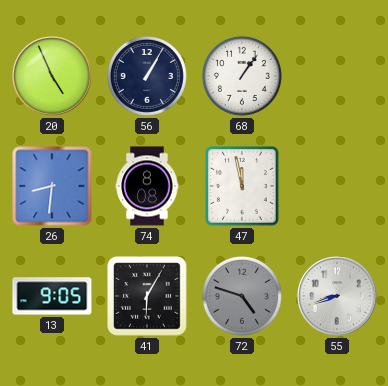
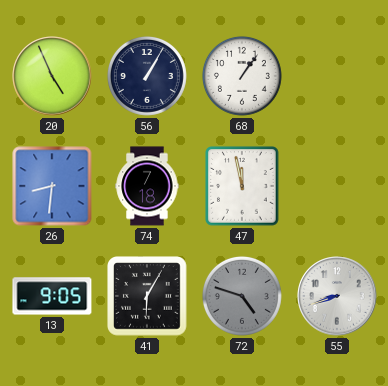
74: 8:08 -> 7:18
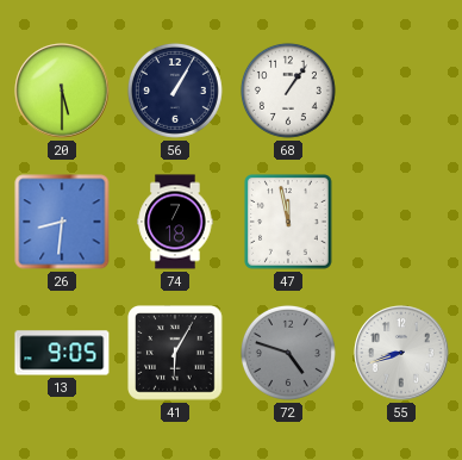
20: 4:56 -> 5:30
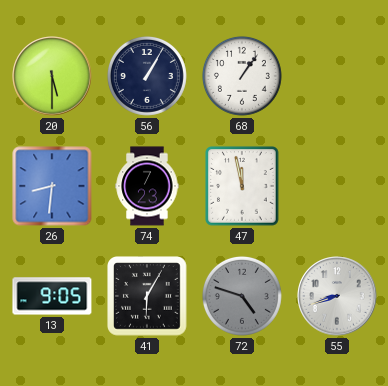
74: 7:18 -> 7:23
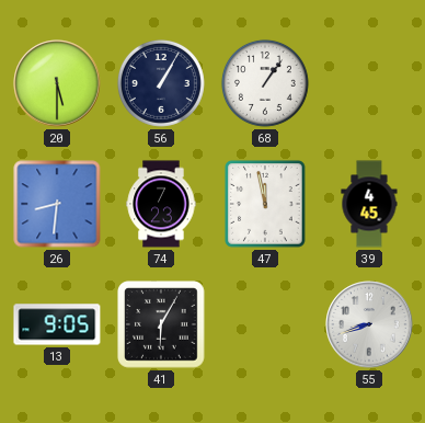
39: none -> 4:45
72: 4:48 -> none
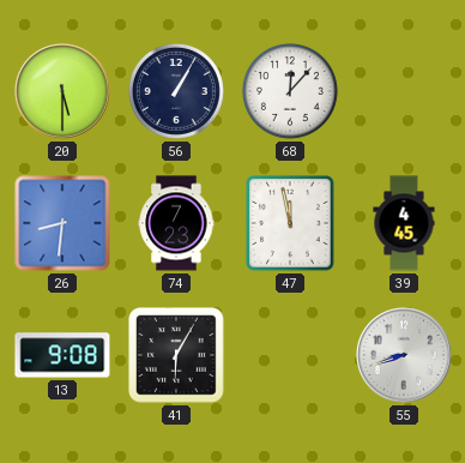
68: 1:06 -> 12:07
13: 9:05 -> 9:08
